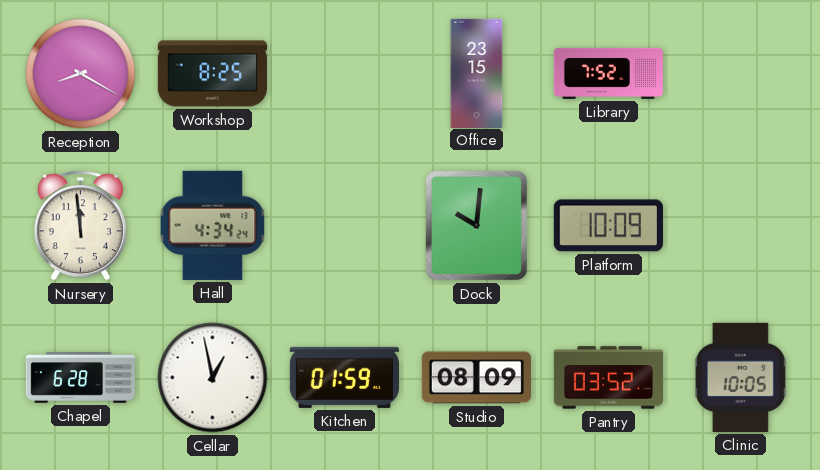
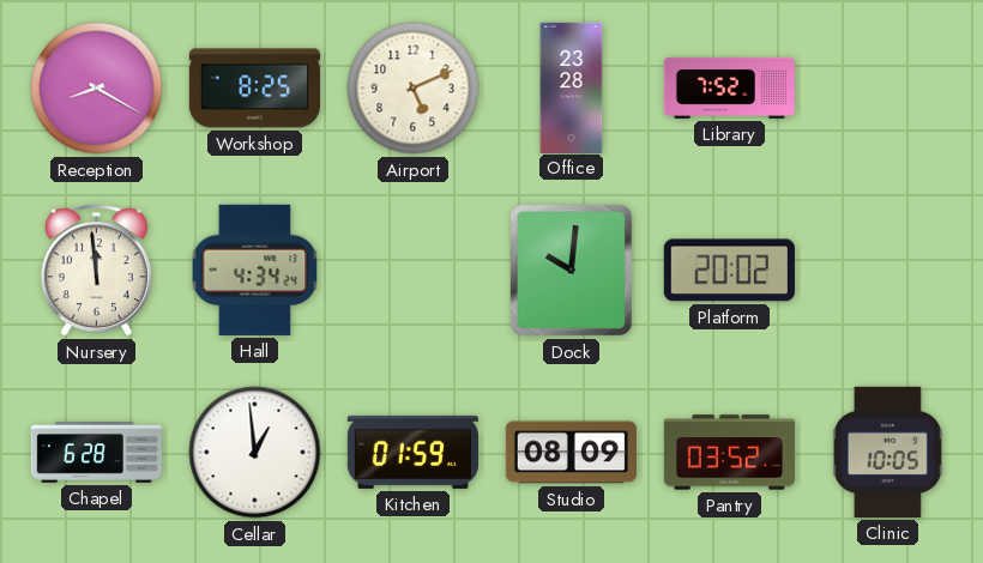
Airport: none -> 5:11
Office: 23:15 -> 23:28
Platform: 10:09 -> 20:02
Cellar: 12:58 -> 12:59
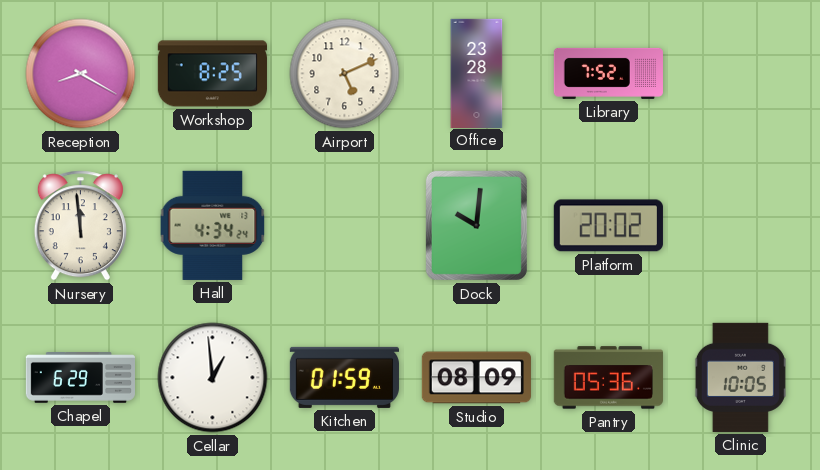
Chapel: 6:28 -> 6:29
Pantry: 03:52 -> 05:36
